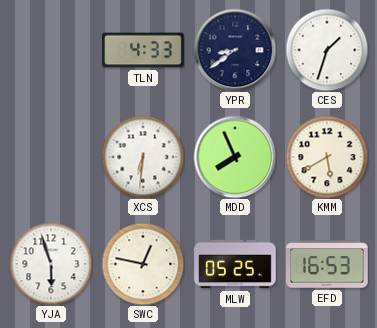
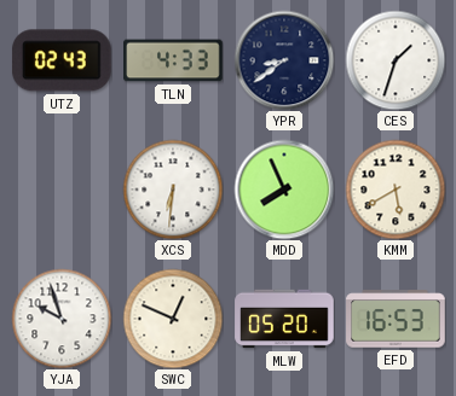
UTZ: none -> 02:43
YJA: 5:57 -> 9:57
SWC: 12:47 -> 12:49
MLW: 05:25 -> 05:20
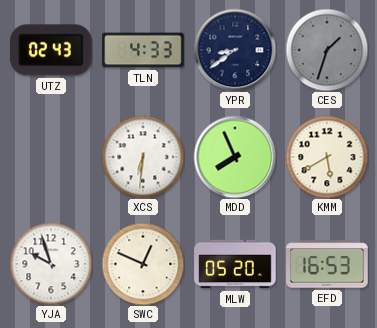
CES dial: white -> grey
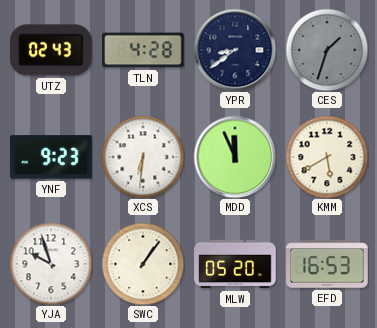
TLN: 4:33 -> 4:28
YNF: none -> 9:23
MDD: 7:56 -> 11:56
SWC: 12:49 -> 1:06
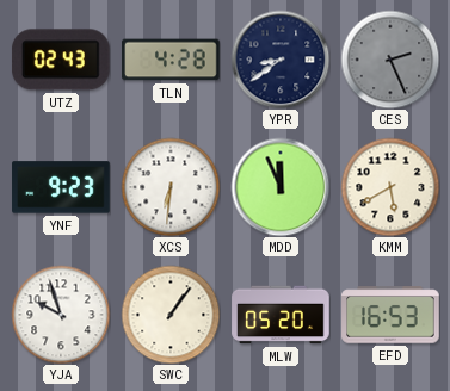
CES: 1:33 -> 2:26
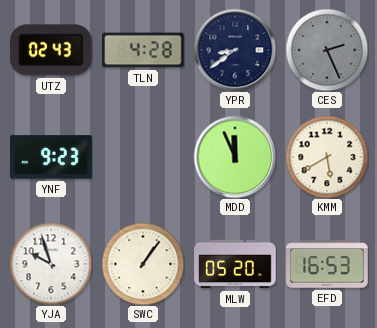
XCS: 6:31 -> none
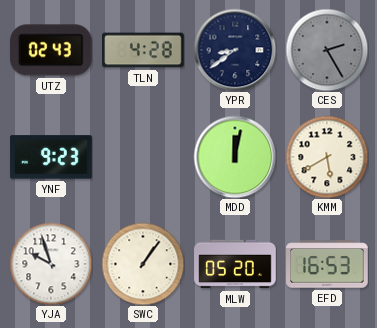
CES: 2:26 -> 2:25
MDD: 11:56 -> 12:02
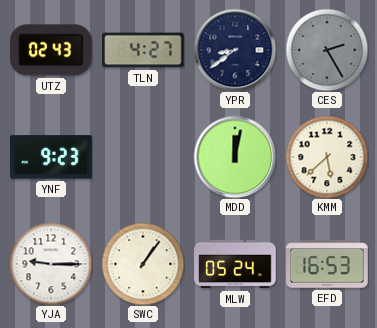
TLN: 4:28 -> 4:27
KMM: 5:40 -> 5:38
YJA: 9:57 -> 9:15
MLW: 05:20 -> 05:24
